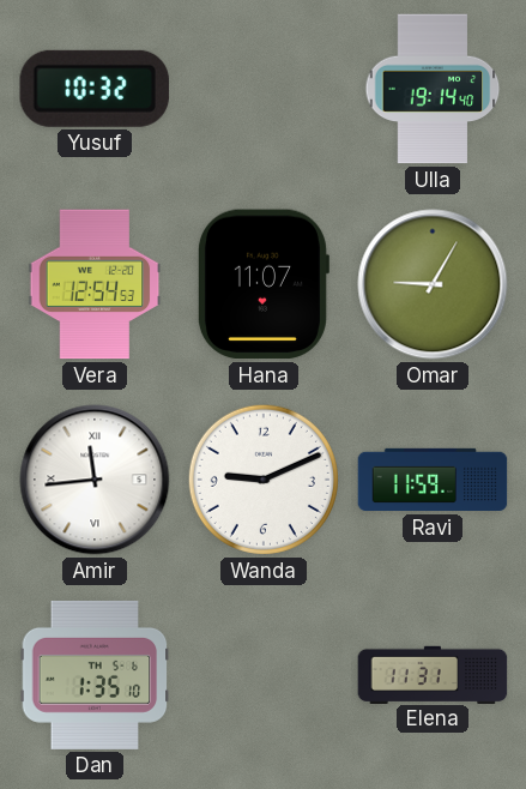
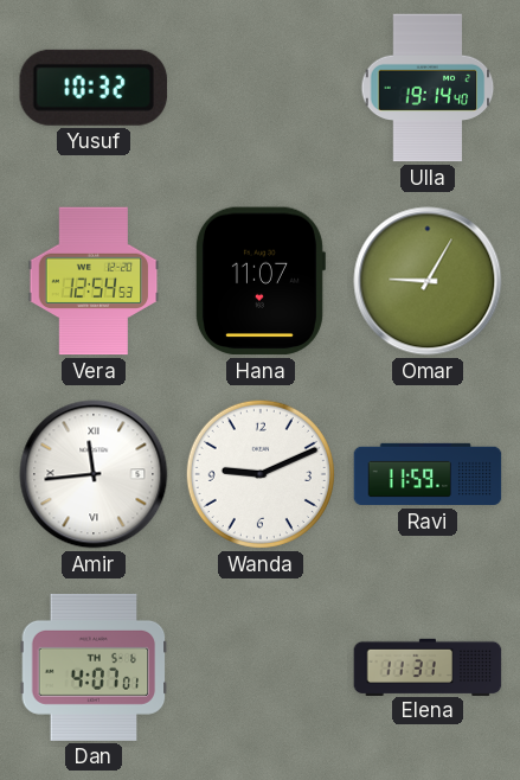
Dan: 1:35 -> 4:07
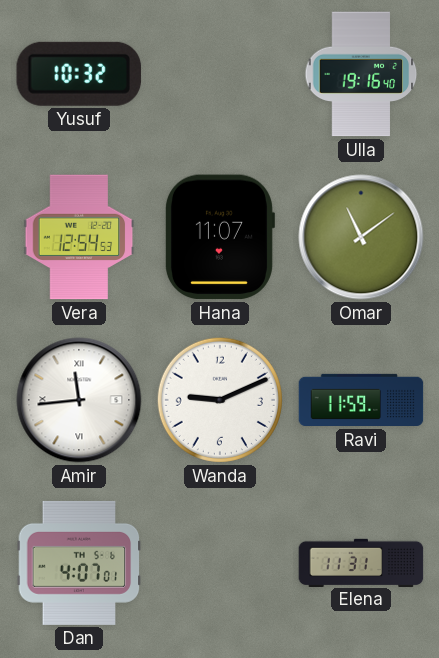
Ulla: 19:14 -> 19:16
Omar: 9:05 -> 11:09
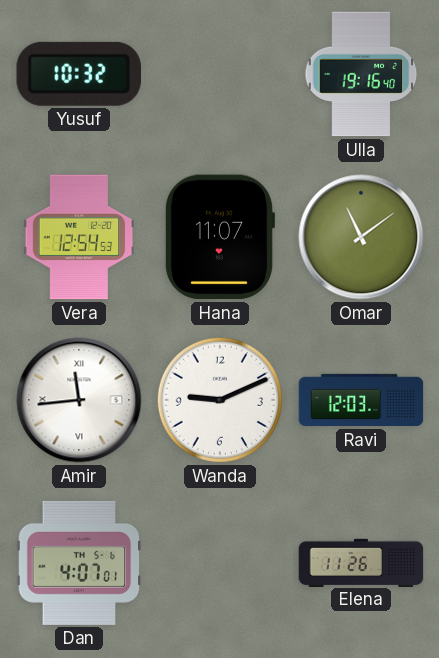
Ravi: 11:59 -> 12:03
Elena: 11:31 -> 11:26
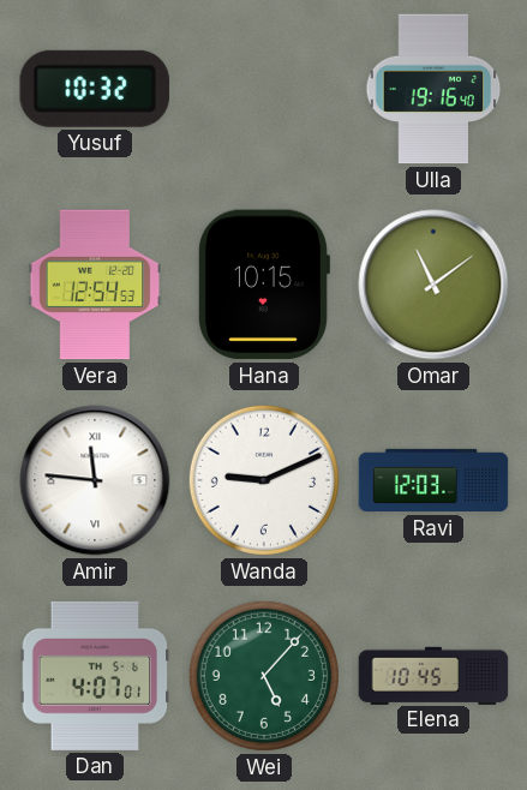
Hana: 11:07 -> 10:15
Amir: 11:44 -> 11:46
Wei: none -> 5:07
Elena: 11:26 -> 10:45
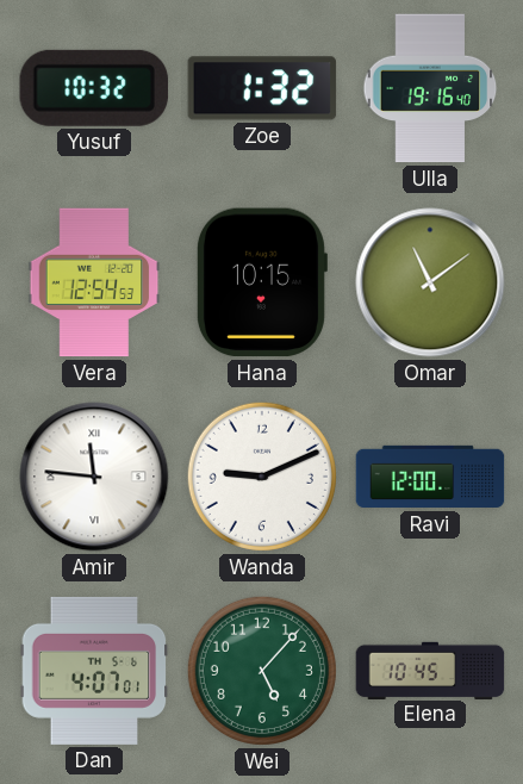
Zoe: none -> 1:32
Ravi: 12:03 -> 12:00
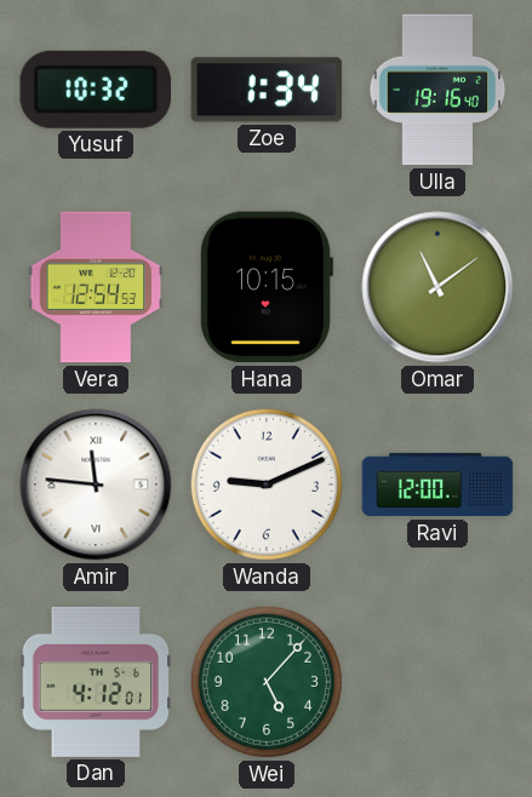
Zoe: 1:32 -> 1:34
Dan: 4:07 -> 4:12
Elena: 10:45 -> none
